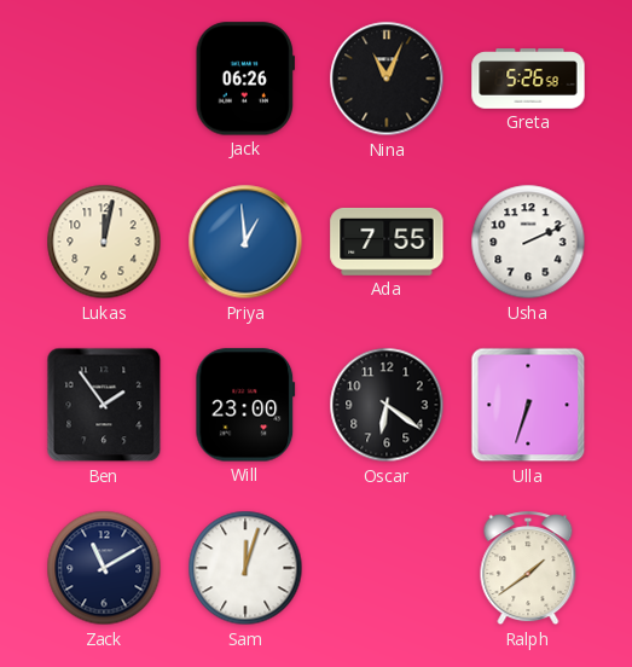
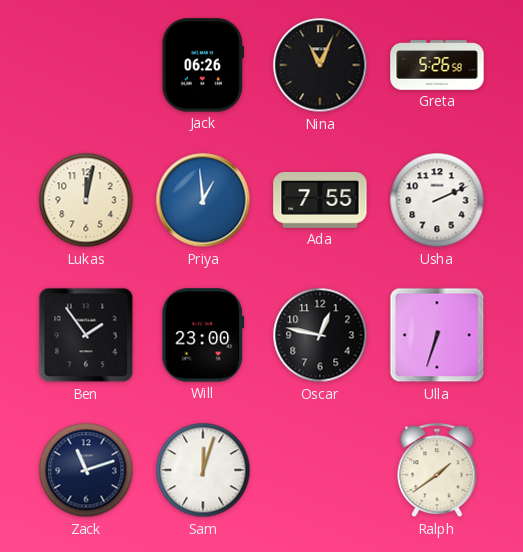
Oscar: 6:21 -> 12:47
Zack: 11:10 -> 11:12
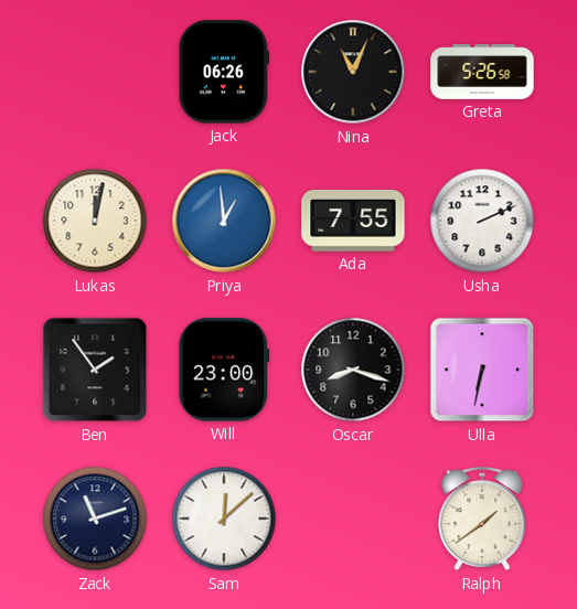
Oscar: 12:47 -> 8:18
Ulla: 6:33 -> 6:32
Sam: 12:03 -> 12:08
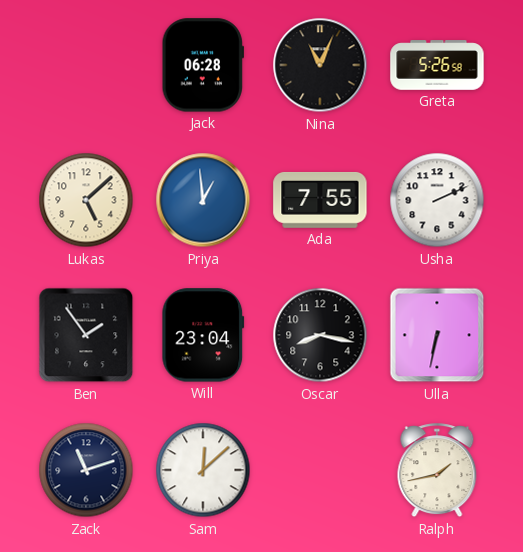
Jack: 06:26 -> 06:28
Lukas: 12:02 -> 5:08
Will: 23:00 -> 23:04
Oscar: 8:18 -> 8:17
Ralph: 1:39 -> 1:43
